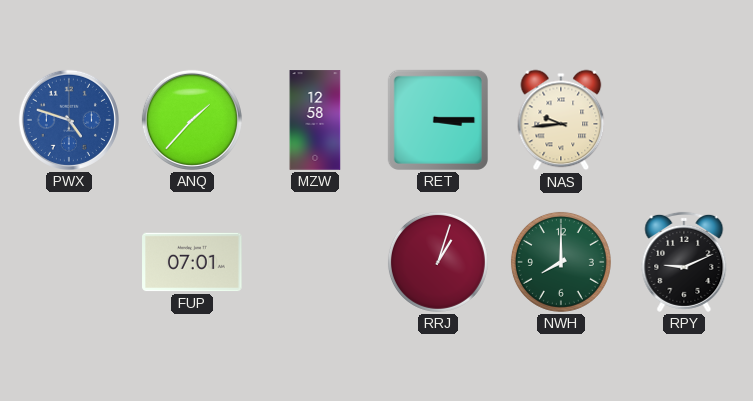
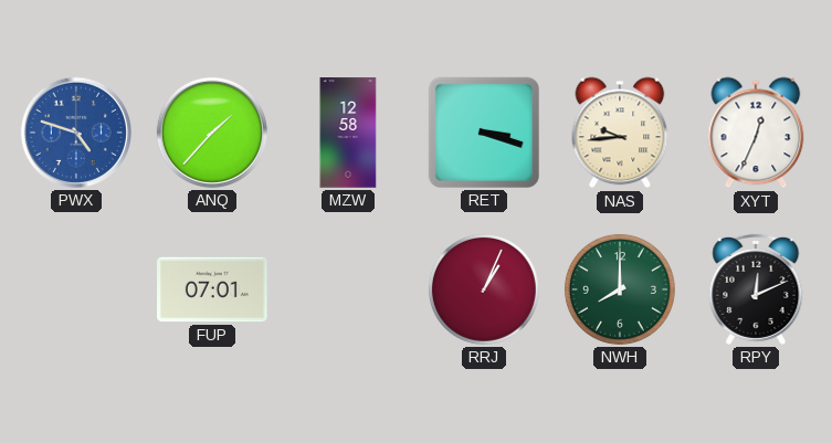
RET: 3:15 -> 3:18
XYT: none -> 12:34
RRJ: 1:03 -> 1:04
RPY: 9:11 -> 12:11
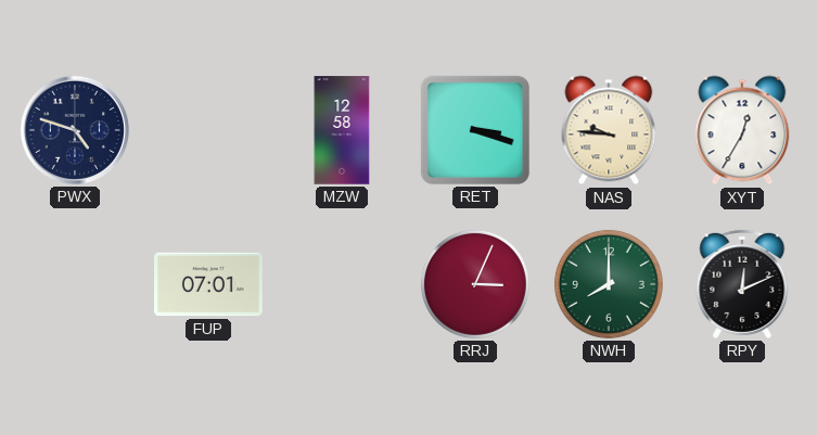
PWX dial: blue -> navy
ANQ: 1:37 -> none
NAS: 9:44 -> 9:46
XYT: 12:34 -> 12:35
RRJ: 1:04 -> 3:04
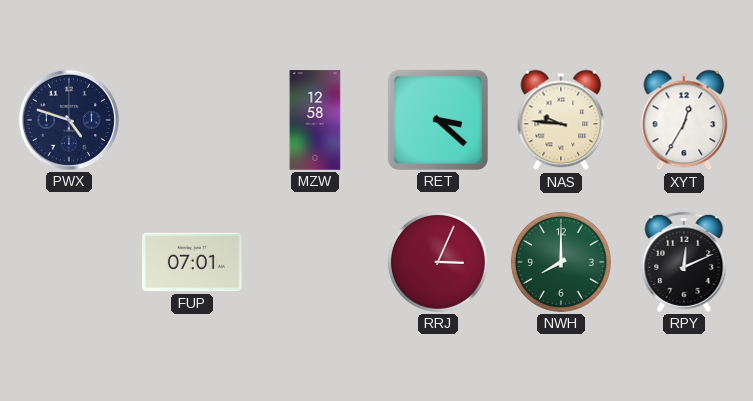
RET: 3:18 -> 3:22
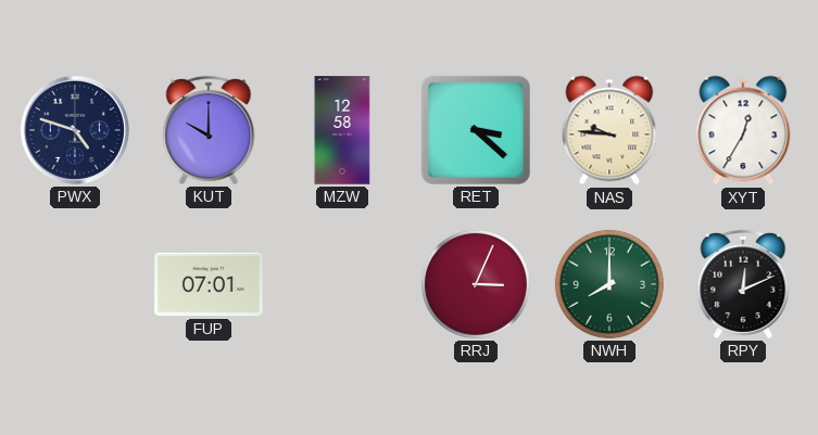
KUT: none -> 10:00
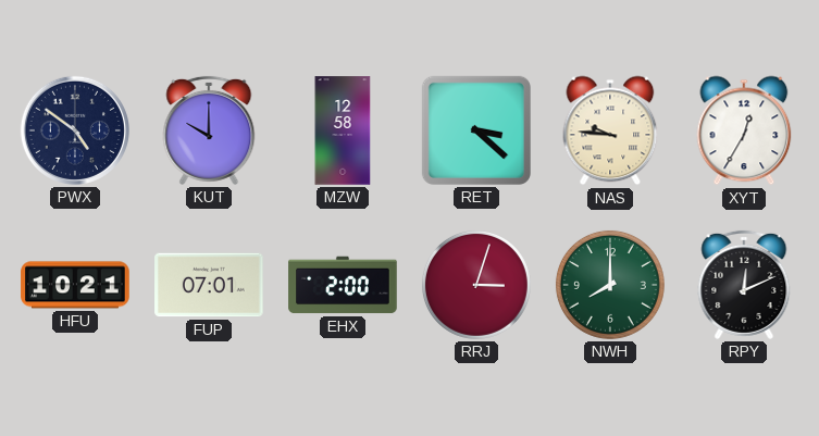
PWX: 4:48 -> 4:51
HFU: none -> 10:21
EHX: none -> 2:00
RRJ: 3:04 -> 3:03
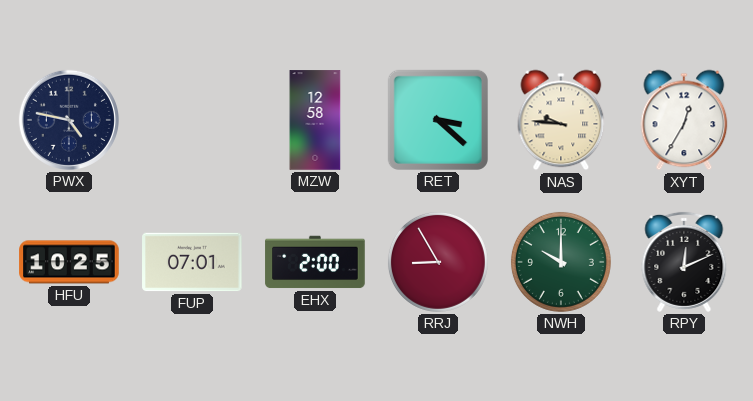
PWX: 4:51 -> 4:47
KUT: 10:00 -> none
HFU: 10:21 -> 10:25
RRJ: 3:03 -> 8:55
NWH: 8:00 -> 10:00
